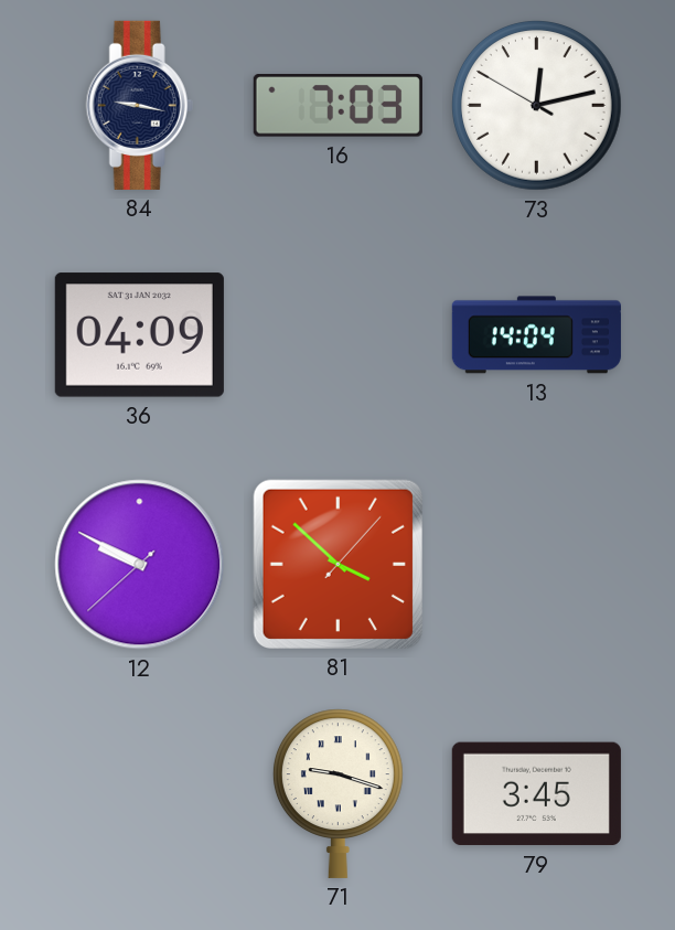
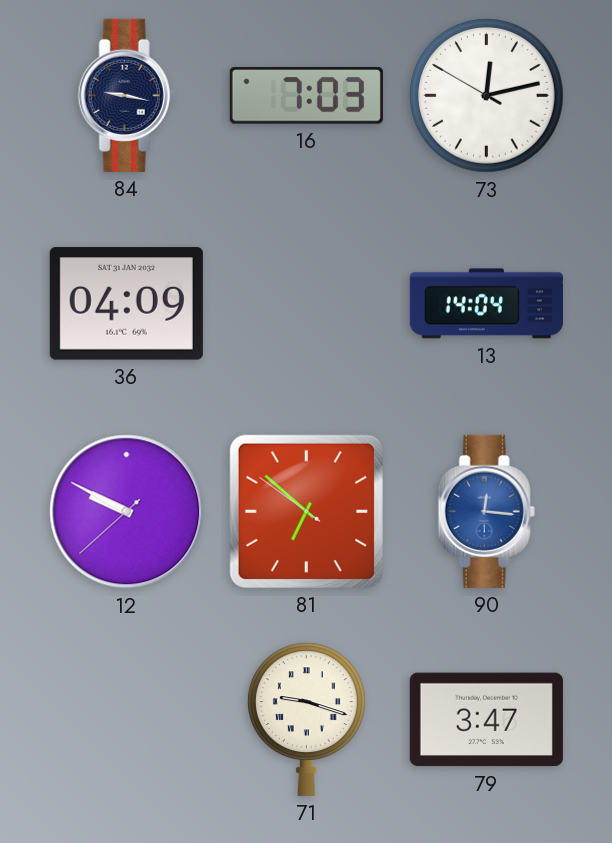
81: 3:52 -> 6:51
90: none -> 12:16
79: 3:45 -> 3:47
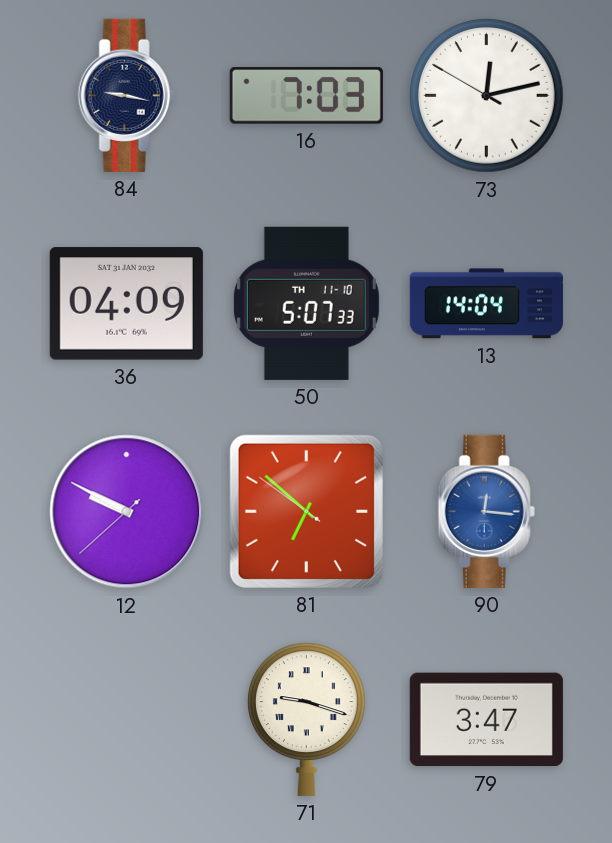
50: none -> 5:07
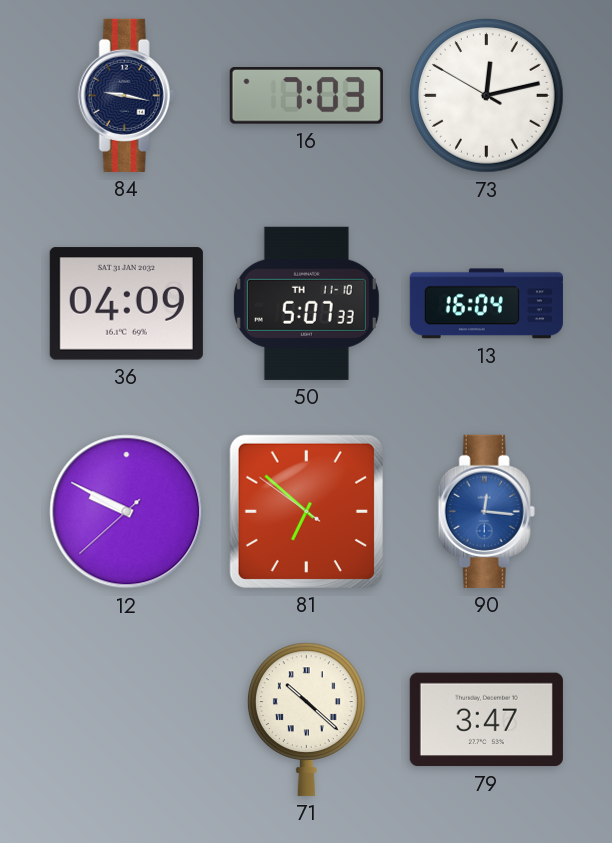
13: 14:04 -> 16:04
71: 9:18 -> 10:22
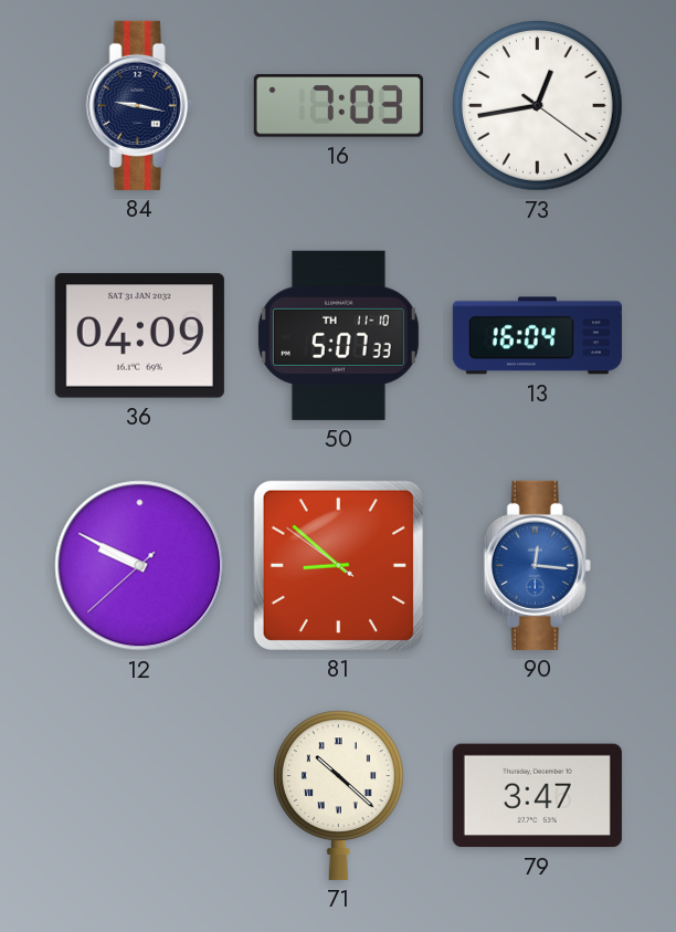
73: 12:12 -> 12:43
81: 6:51 -> 8:51
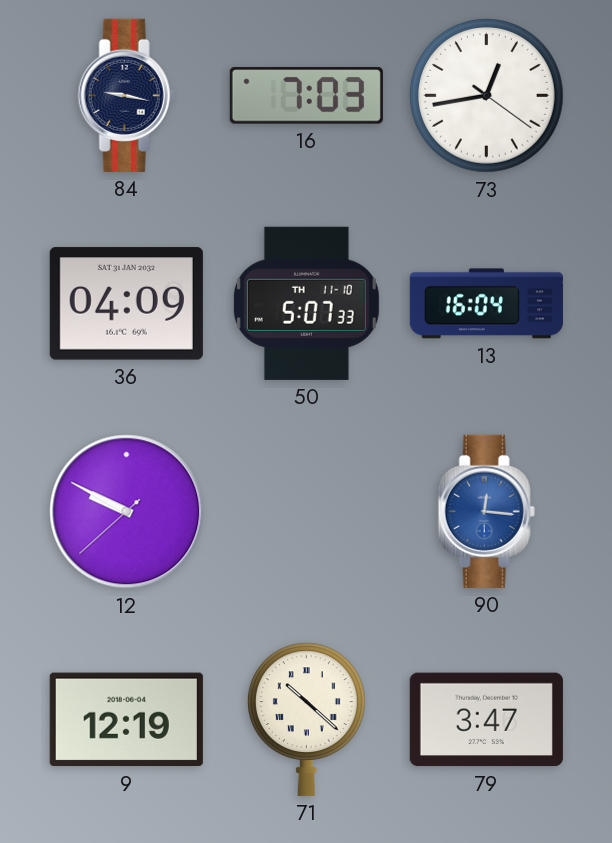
81: 8:51 -> none
9: none -> 12:19
